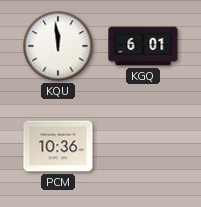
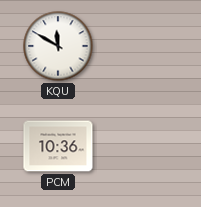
KQU: 11:59 -> 11:50
KGQ: 6:01 -> none
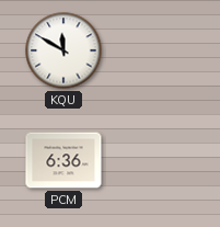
PCM: 10:36 -> 6:36
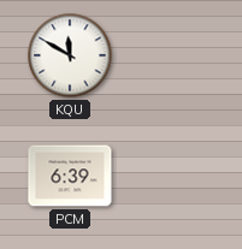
PCM: 6:36 -> 6:39
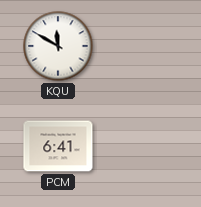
PCM: 6:39 -> 6:41
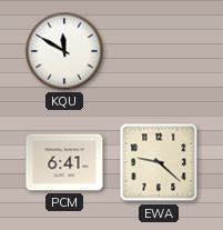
EWA: none -> 9:22
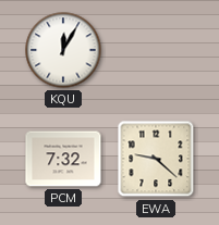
KQU: 11:50 -> 12:05
PCM: 6:41 -> 7:32
